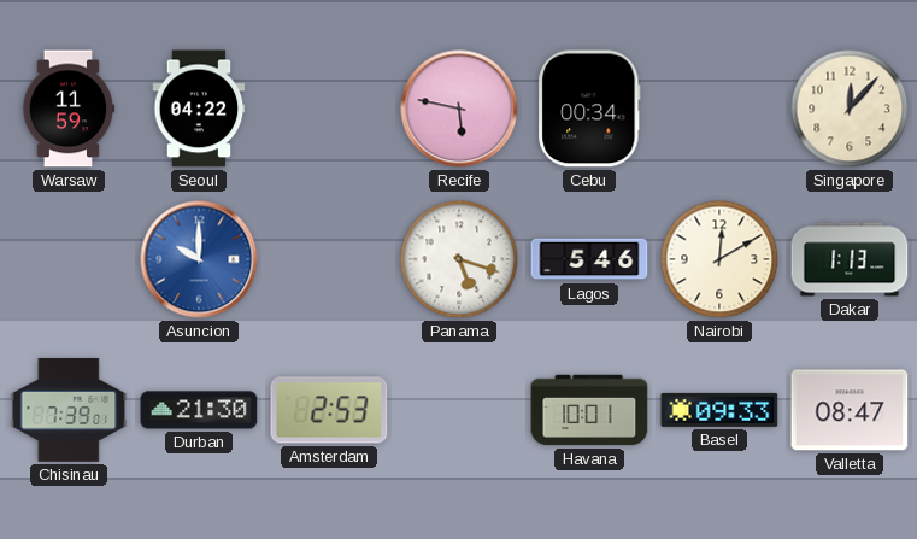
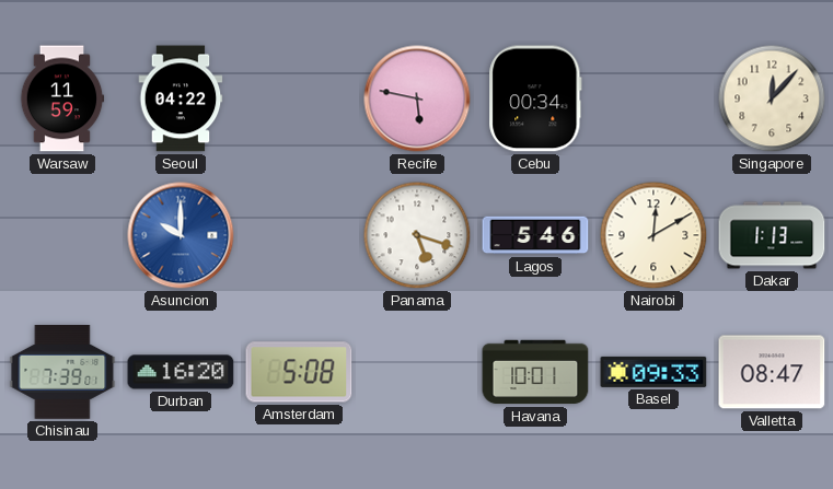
Durban: 21:30 -> 16:20
Amsterdam: 2:53 -> 5:08
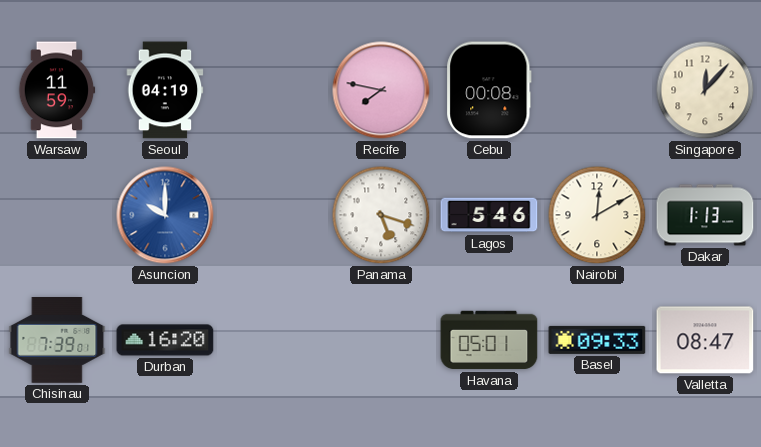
Seoul: 04:22 -> 04:19
Recife: 5:47 -> 7:47
Cebu: 00:34 -> 00:08
Amsterdam: 5:08 -> none
Havana: 10:01 -> 05:01
